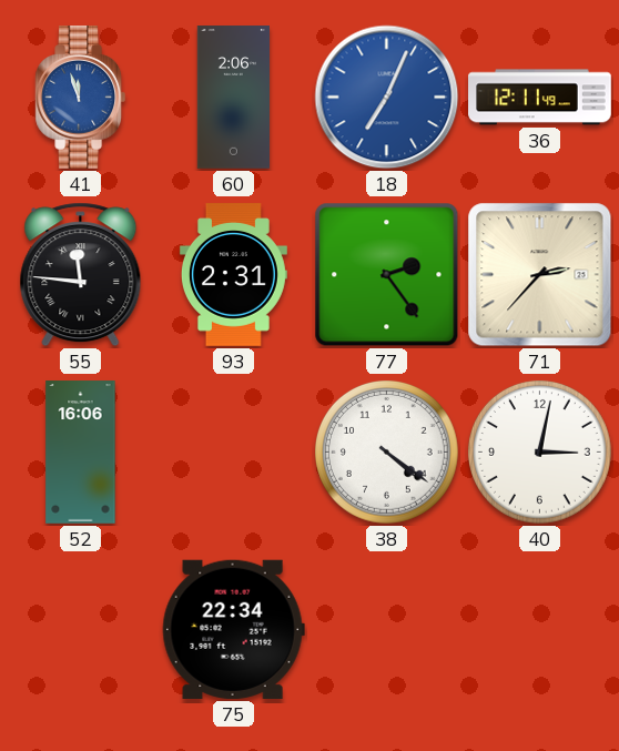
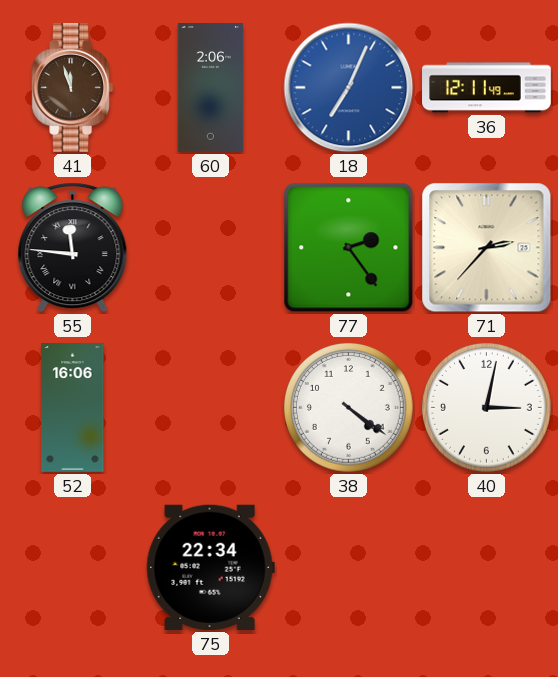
41 dial: blue -> brown
93: 2:31 -> none
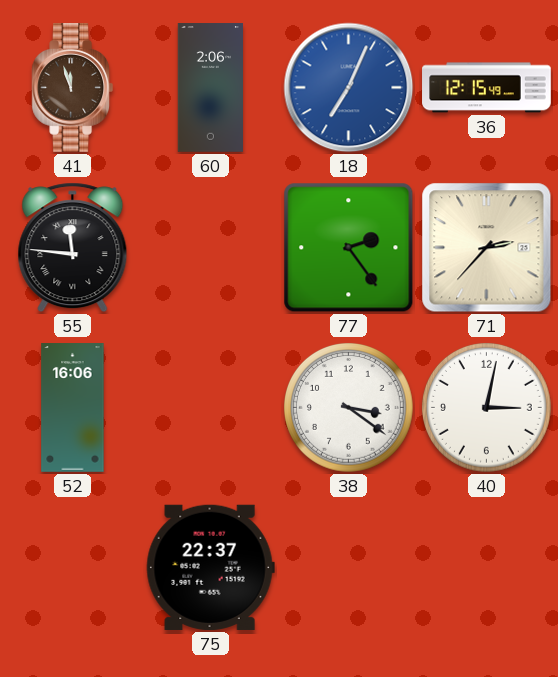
36: 12:11 -> 12:15
38: 4:21 -> 3:21
75: 22:34 -> 22:37
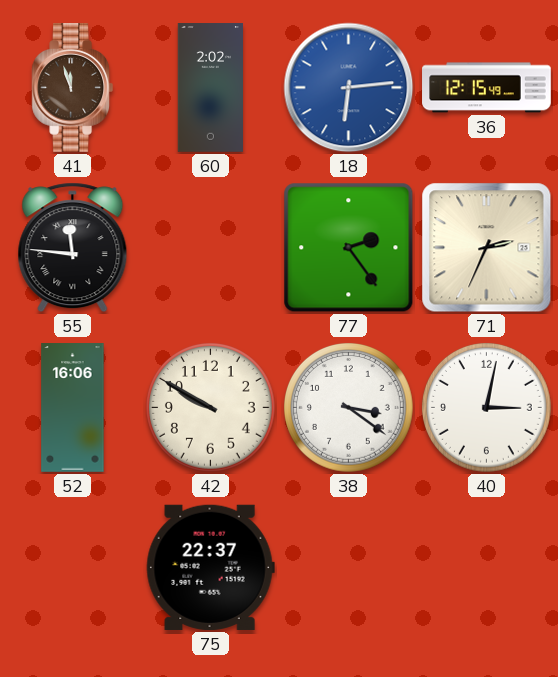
60: 2:06 -> 2:02
18: 7:04 -> 6:14
71: 2:37 -> 2:34
42: none -> 9:50
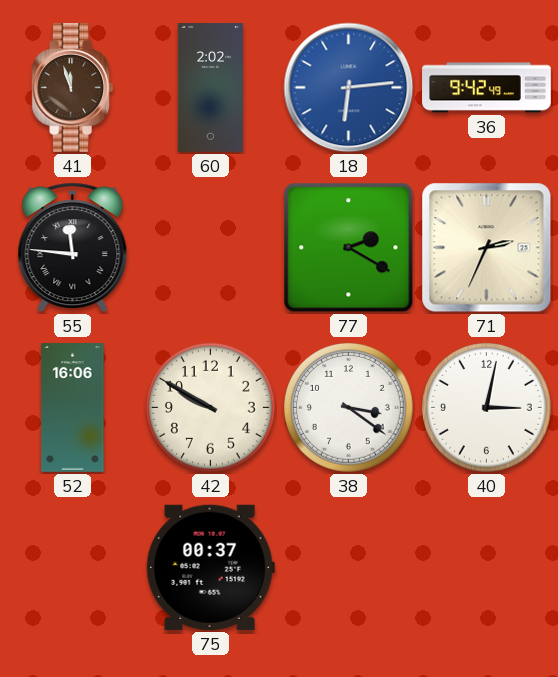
36: 12:15 -> 9:42
77: 2:24 -> 2:20
75: 22:37 -> 00:37
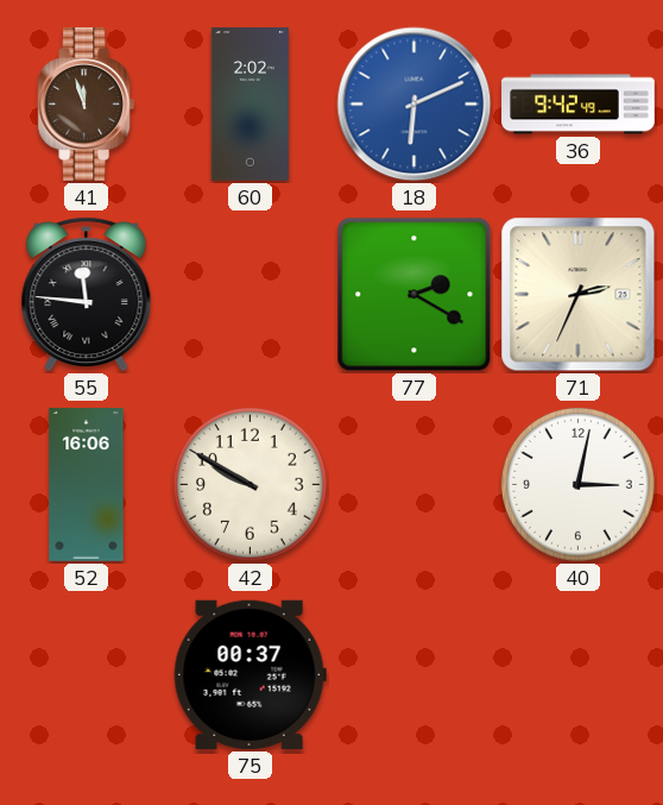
18: 6:14 -> 6:11
38: 3:21 -> none
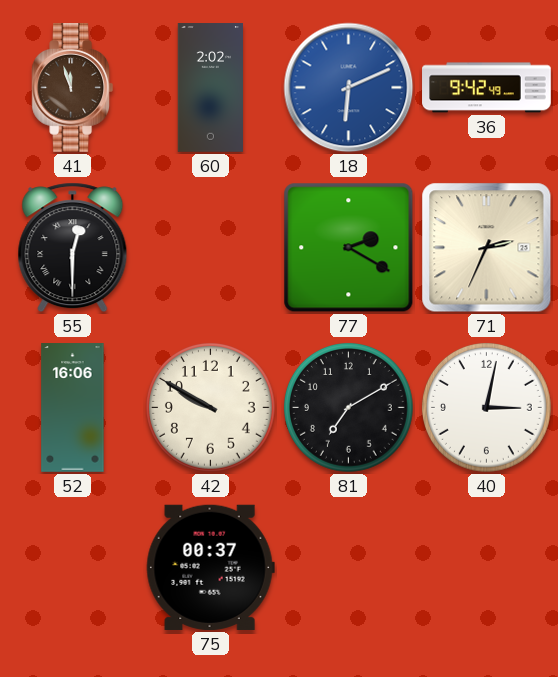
55: 11:46 -> 12:30
81: none -> 7:10
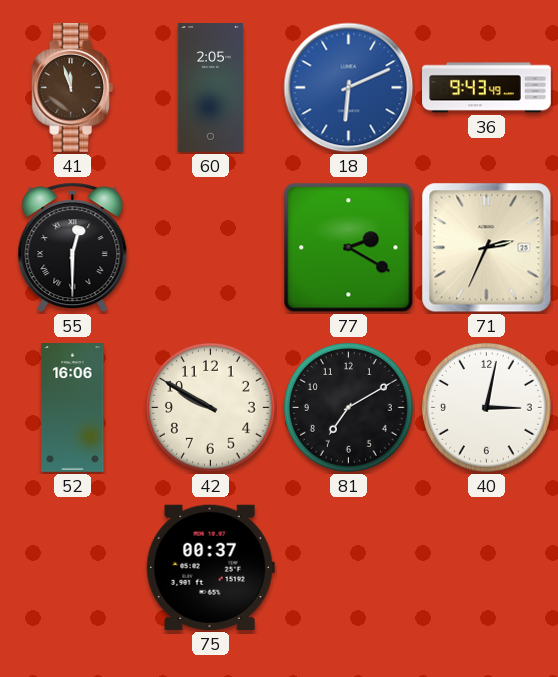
60: 2:02 -> 2:05
36: 9:42 -> 9:43
